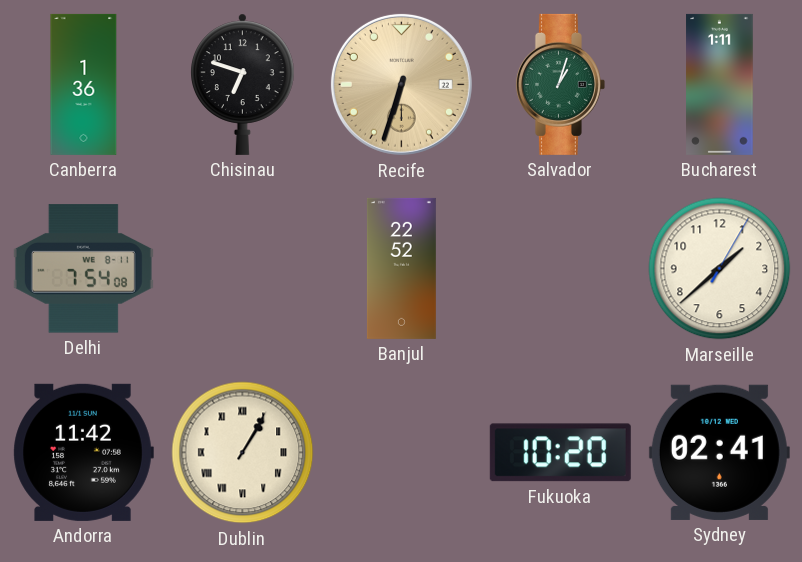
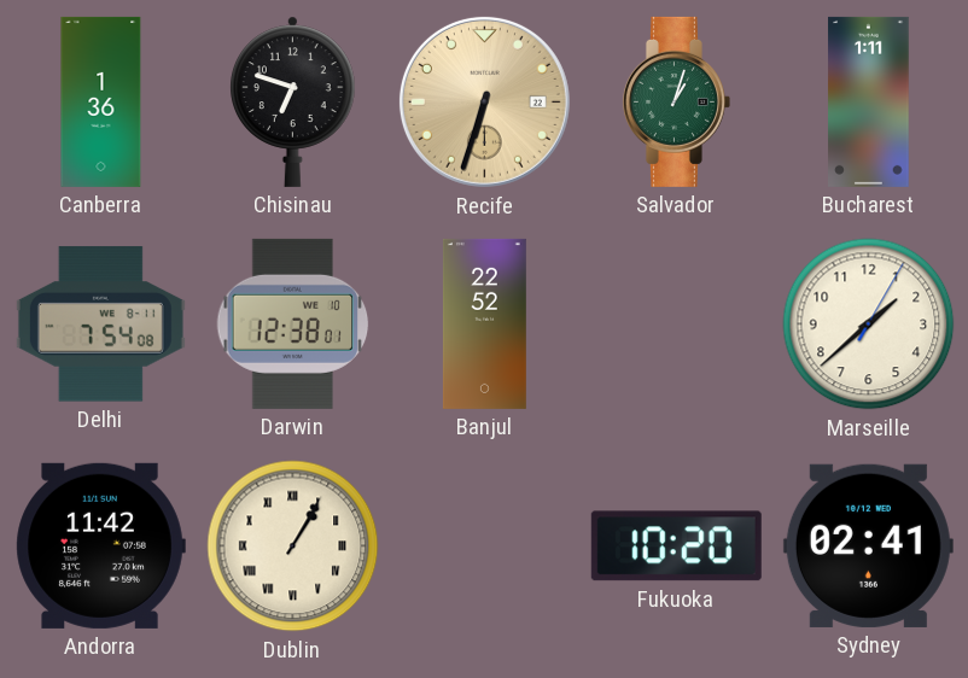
Darwin: none -> 12:38
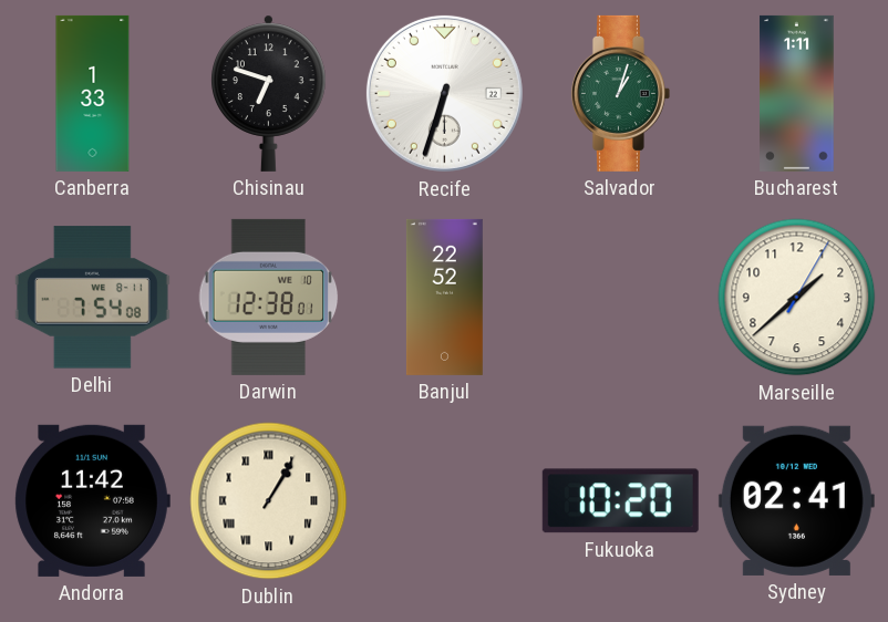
Canberra: 1:36 -> 1:33
Recife dial: champagne -> white
